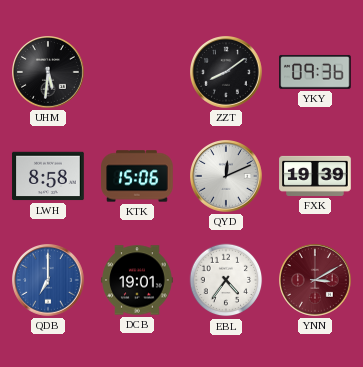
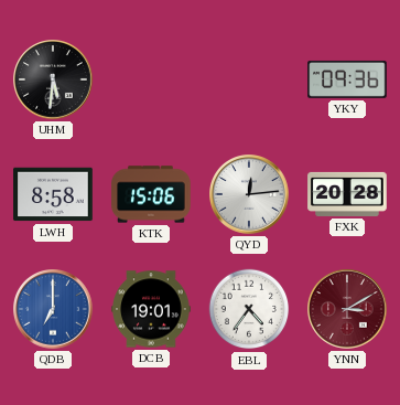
ZZT: 8:09 -> none
QYD: 12:11 -> 12:14
FXK: 19:39 -> 20:28
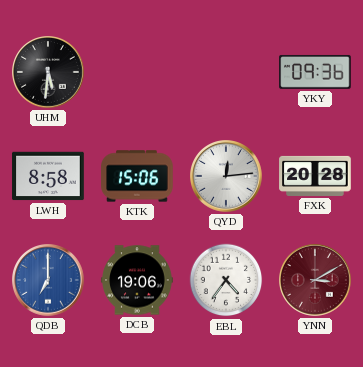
DCB: 19:01 -> 19:06
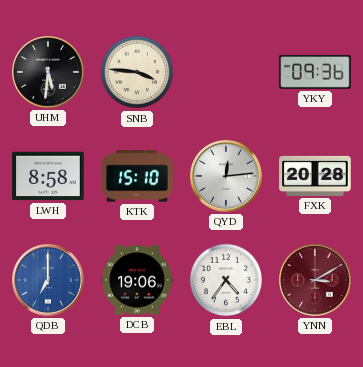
SNB: none -> 3:46
KTK: 15:06 -> 15:10
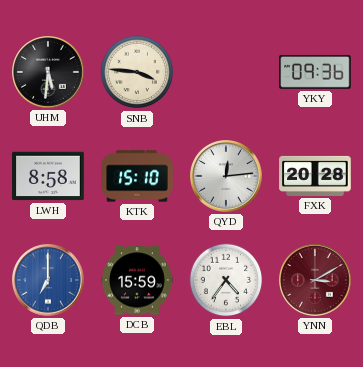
DCB: 19:06 -> 15:59
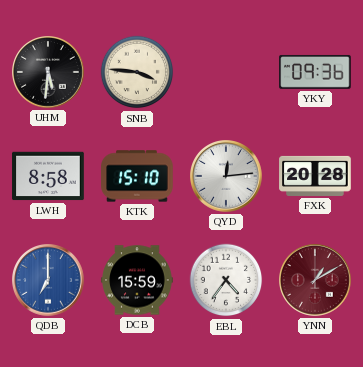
YNN: 3:10 -> 1:10
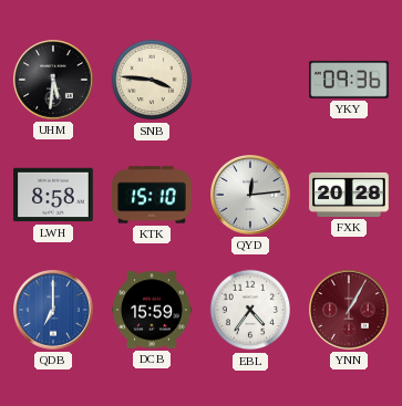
YNN: 1:10 -> 1:05
